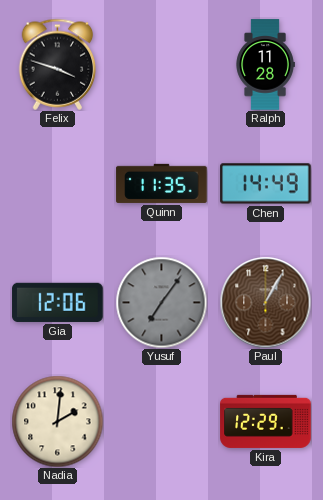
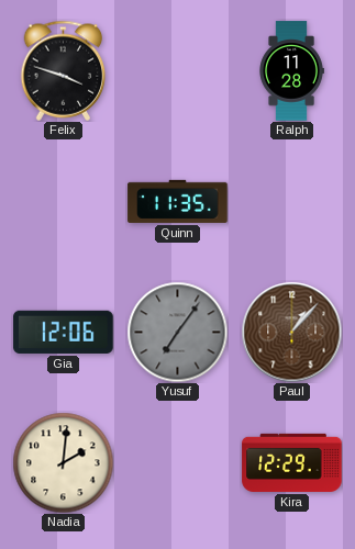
Chen: 14:49 -> none
Paul: 1:05 -> 1:07
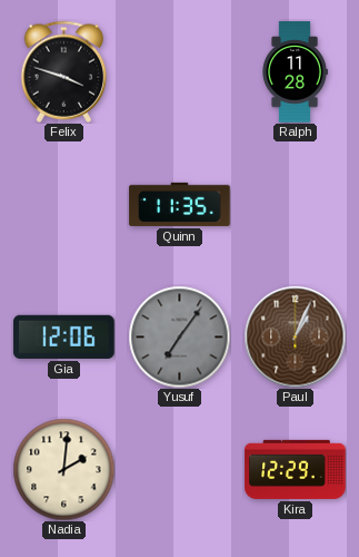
Paul: 1:07 -> 1:04
